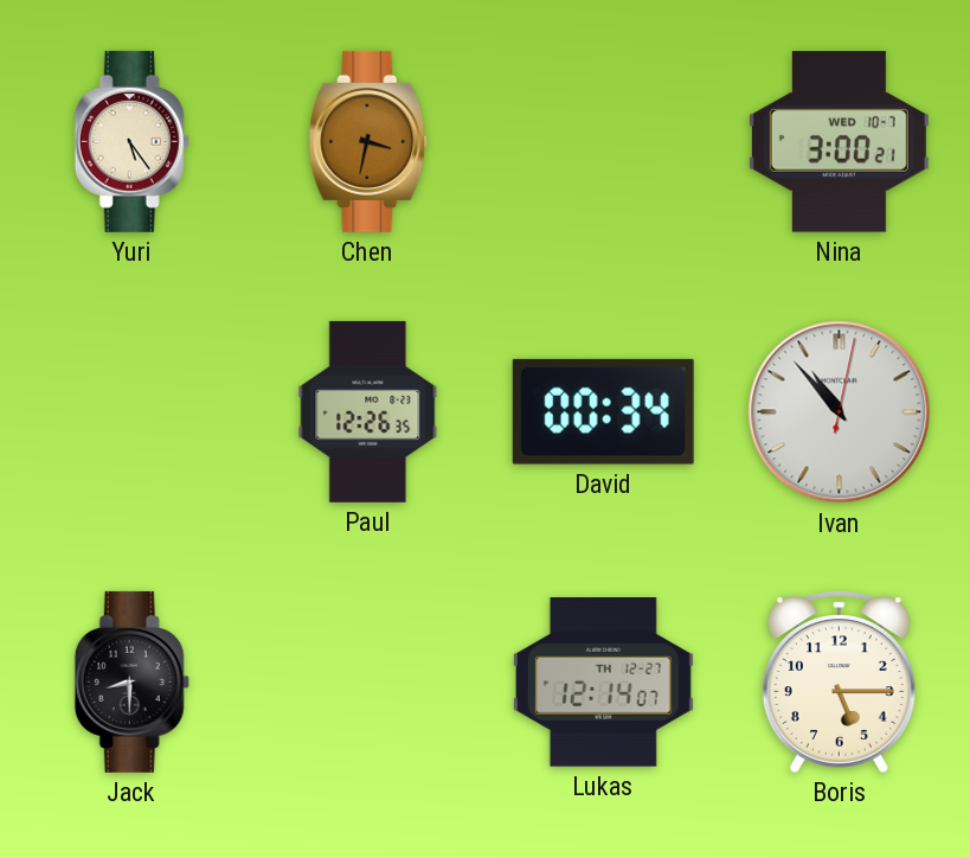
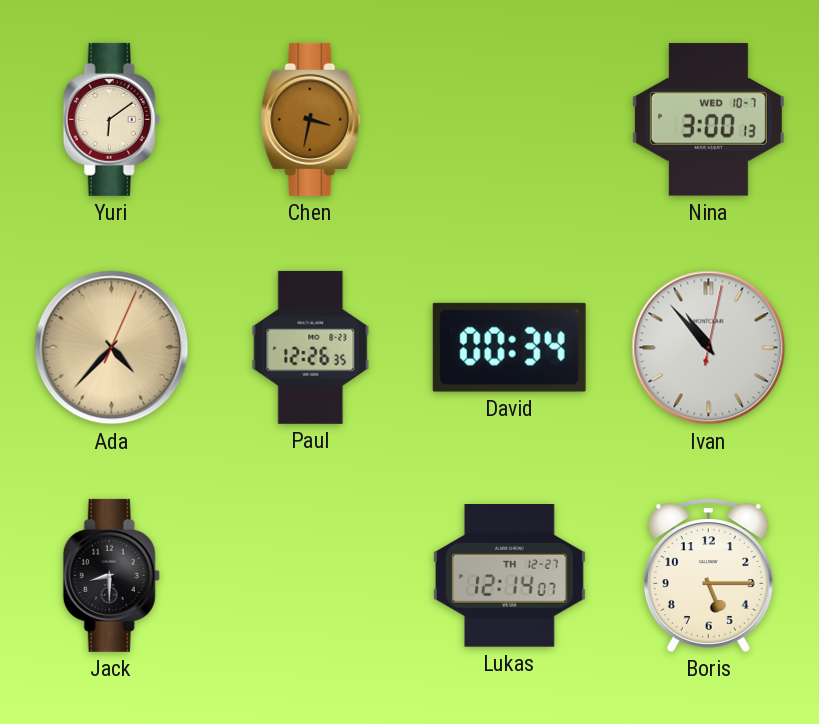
Yuri: 5:24 -> 6:09
Nina: 3:00:21 -> 3:00:13
Ada: none -> 4:37
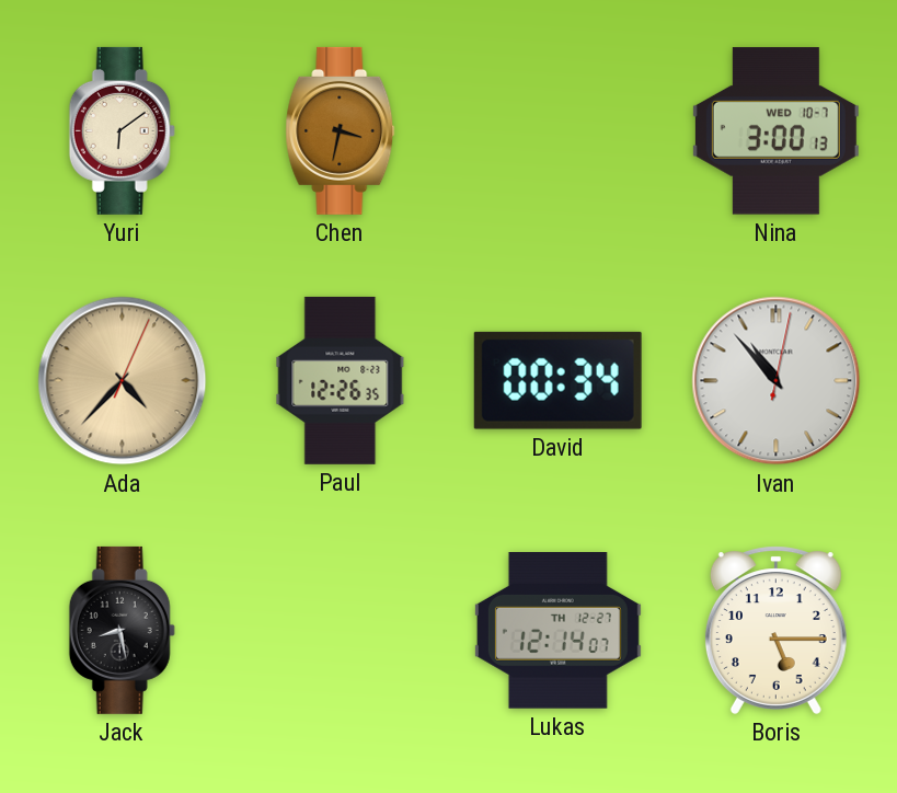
Jack: 8:30 -> 8:28
